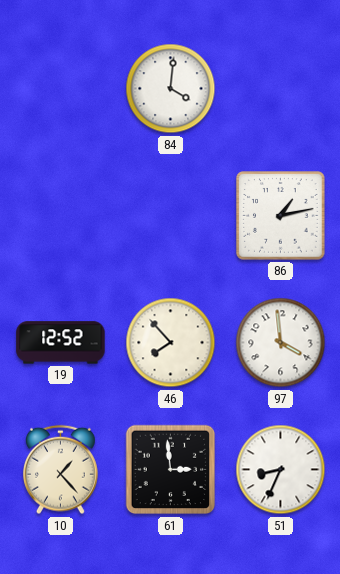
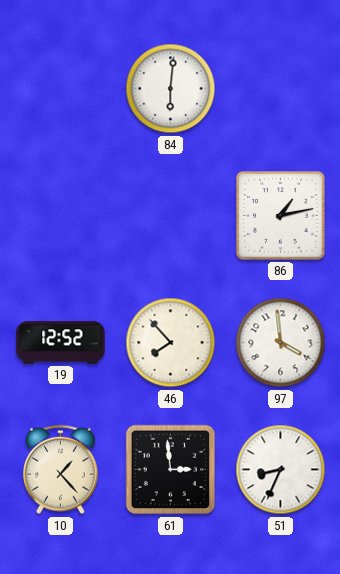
84: 4:01 -> 6:01
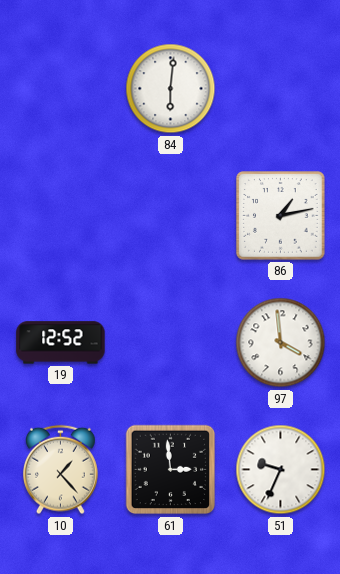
46: 7:53 -> none
51: 8:34 -> 9:34
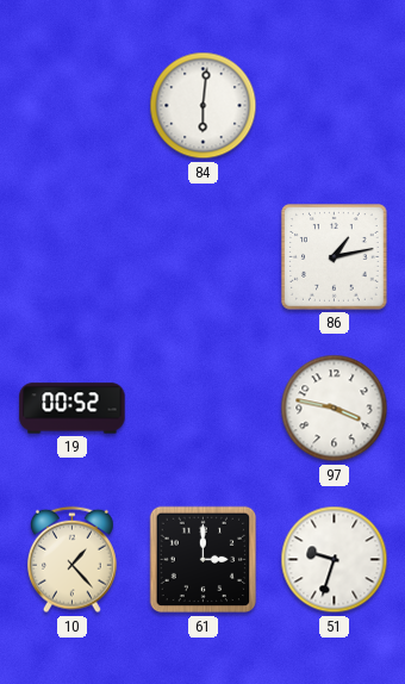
19: 12:52 -> 00:52
97: 3:59 -> 3:47
61: 2:59 -> 3:00
51: 9:34 -> 9:33
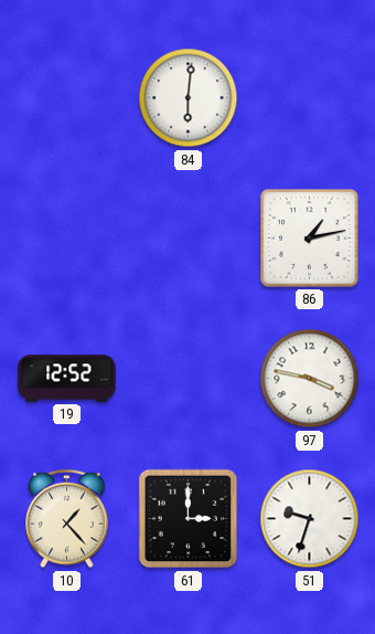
19: 00:52 -> 12:52
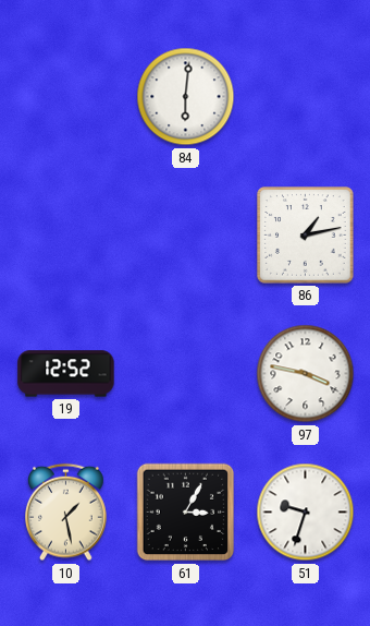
10: 1:23 -> 1:28
61: 3:00 -> 3:05
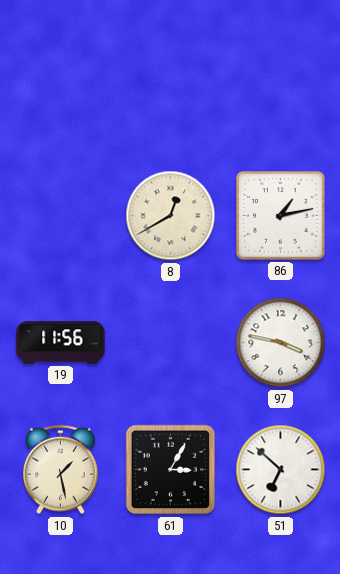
84: 6:01 -> none
8: none -> 12:40
19: 12:52 -> 11:56
51: 9:33 -> 6:52
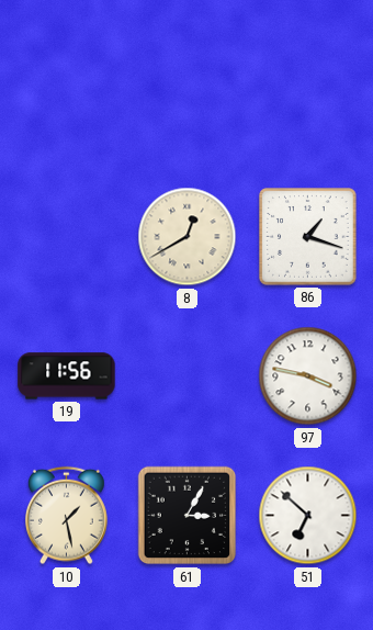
86: 1:13 -> 1:18
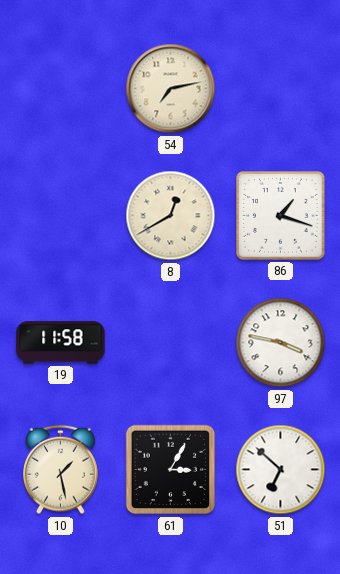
54: none -> 7:13
19: 11:56 -> 11:58
